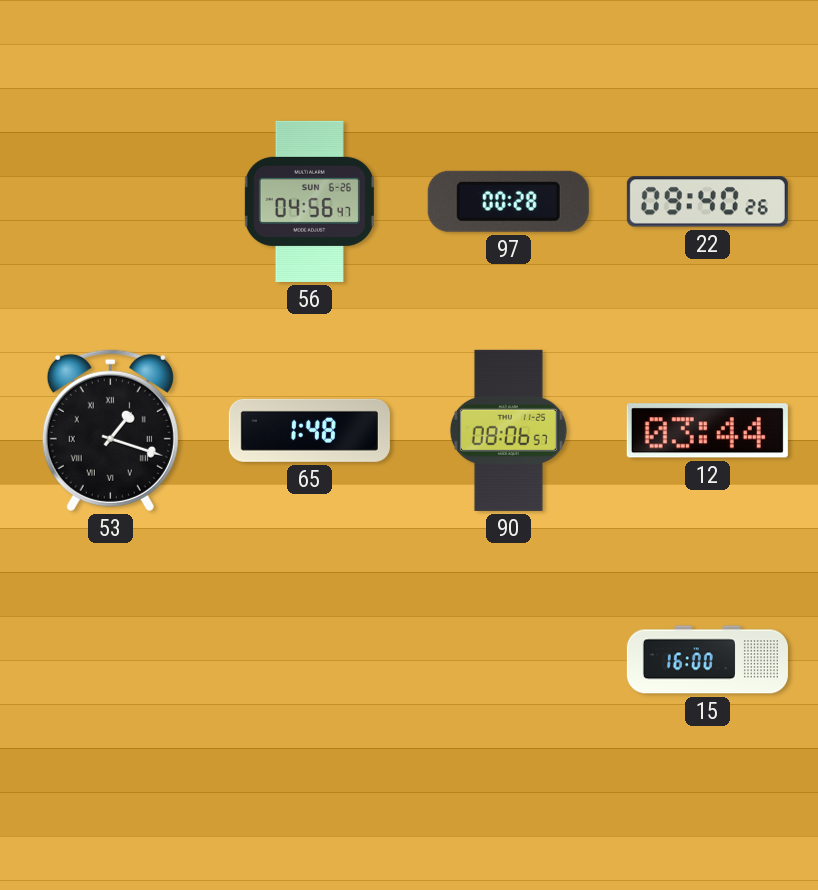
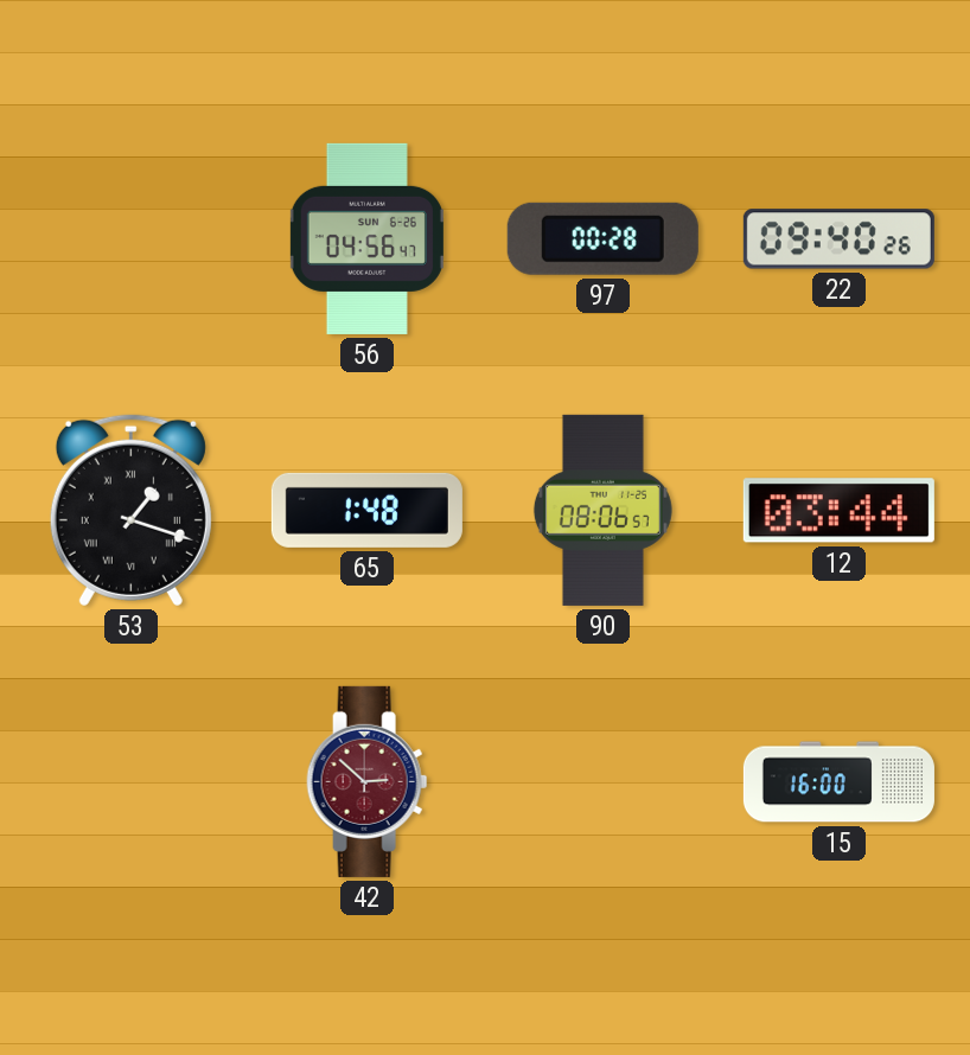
42: none -> 2:52
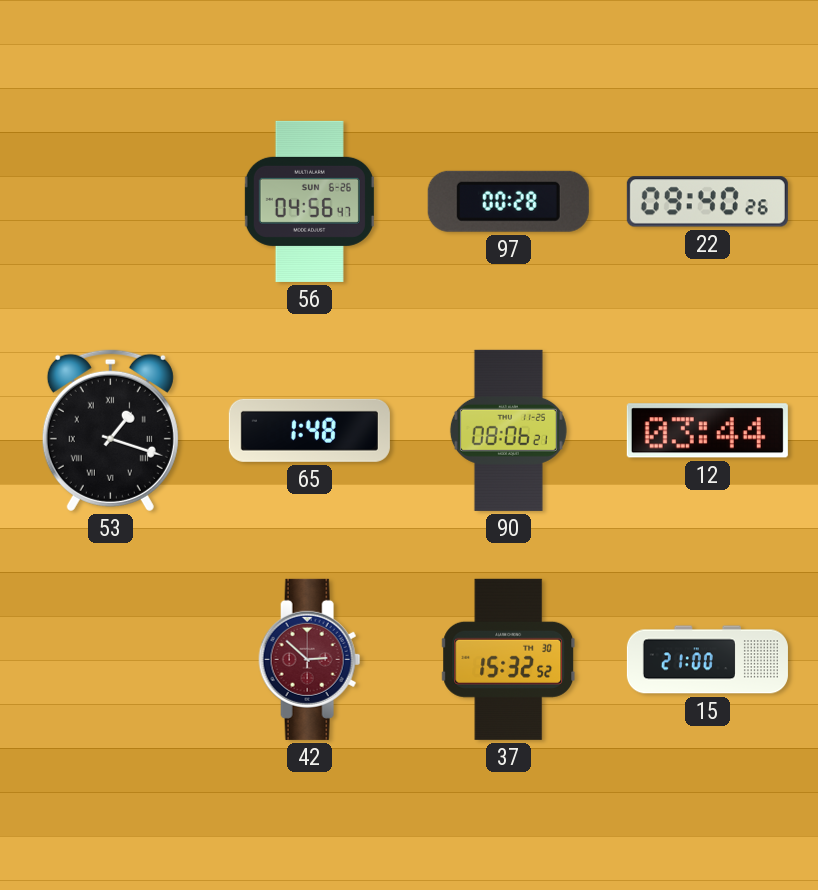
90: 08:06:57 -> 08:06:21
37: none -> 15:32
15: 16:00 -> 21:00
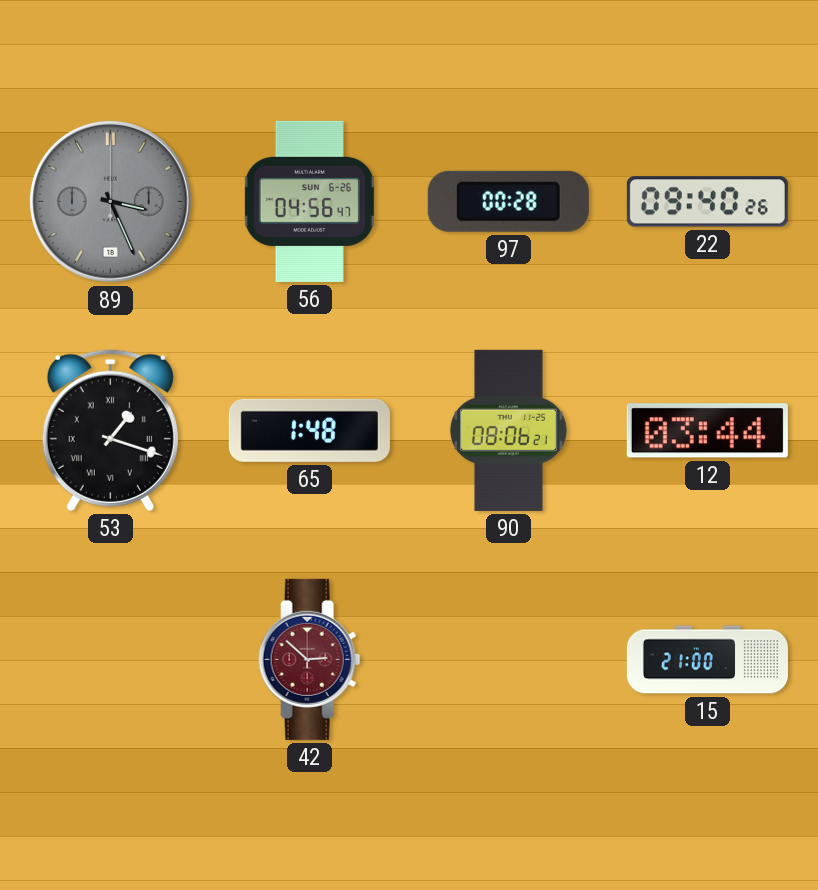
89: none -> 3:26
37: 15:32 -> none
